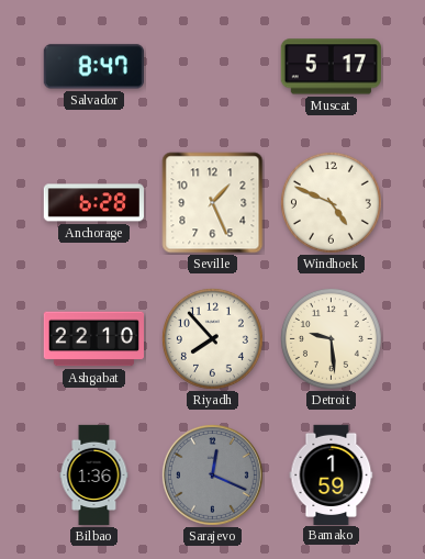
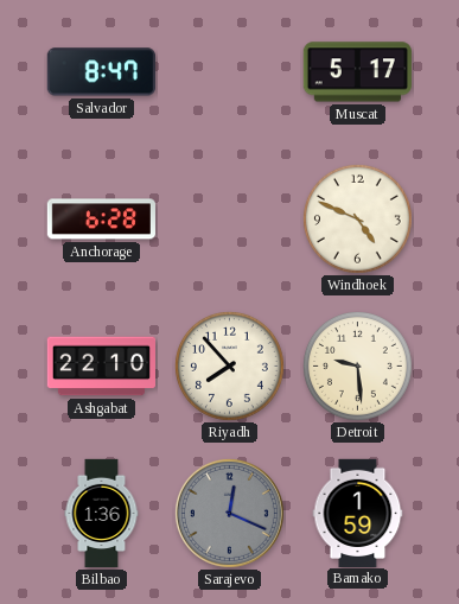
Seville: 1:26 -> none
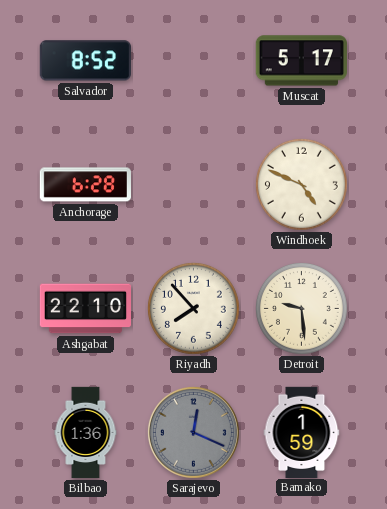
Salvador: 8:47 -> 8:52
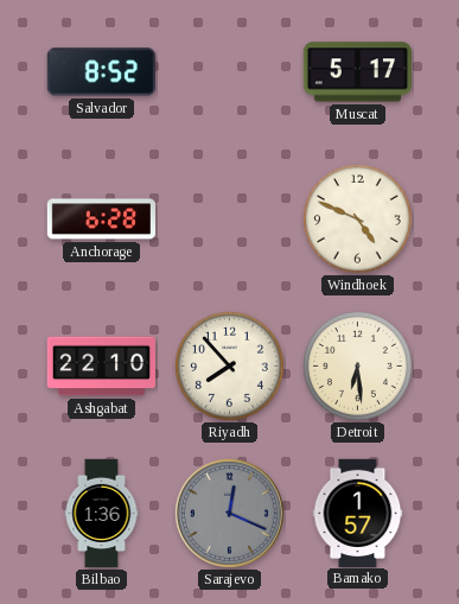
Detroit: 9:29 -> 6:29
Bamako: 1:59 -> 1:57
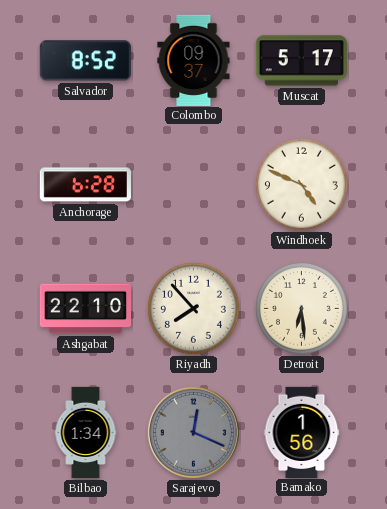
Colombo: none -> 09:37
Bilbao: 1:36 -> 1:34
Bamako: 1:57 -> 1:56
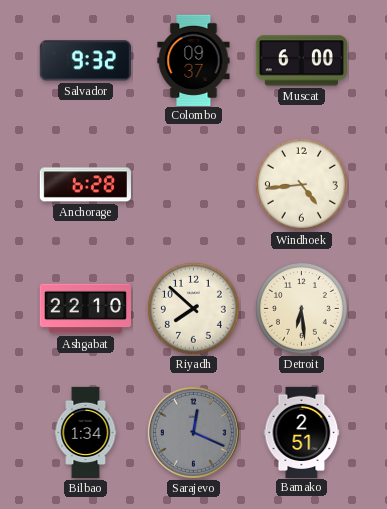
Salvador: 8:52 -> 9:32
Muscat: 5:17 -> 6:00
Windhoek: 4:49 -> 4:44
Riyadh: 7:53 -> 7:52
Bamako: 1:56 -> 2:51
